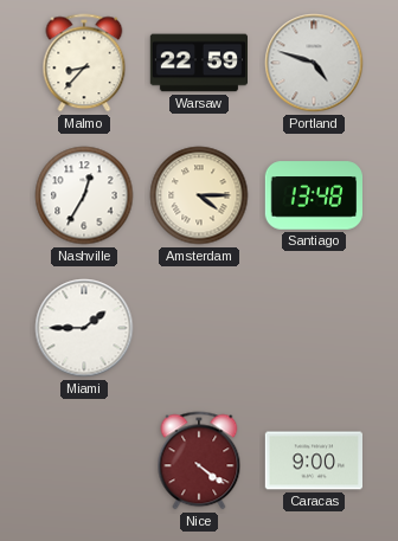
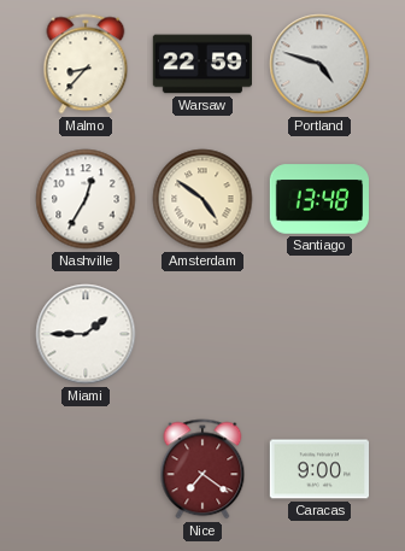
Amsterdam: 4:15 -> 4:51
Nice: 4:21 -> 7:21
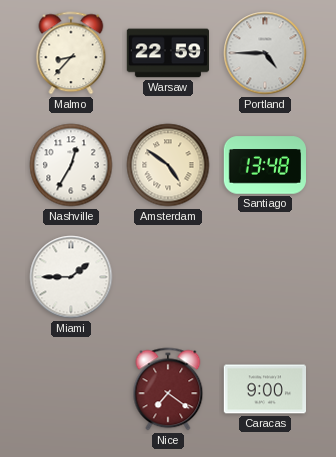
Portland: 4:48 -> 4:45
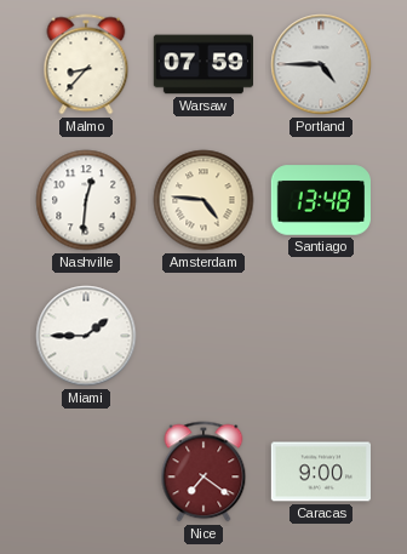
Warsaw: 22:59 -> 07:59
Nashville: 12:35 -> 12:31
Amsterdam: 4:51 -> 4:46
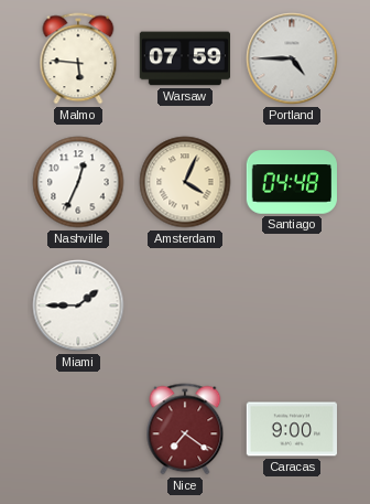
Malmo: 8:37 -> 5:46
Nashville: 12:31 -> 12:34
Amsterdam: 4:46 -> 4:04
Santiago: 13:48 -> 04:48
